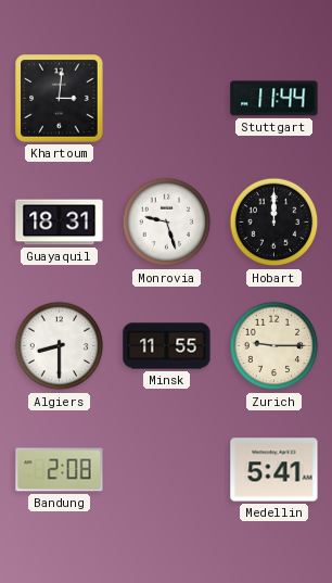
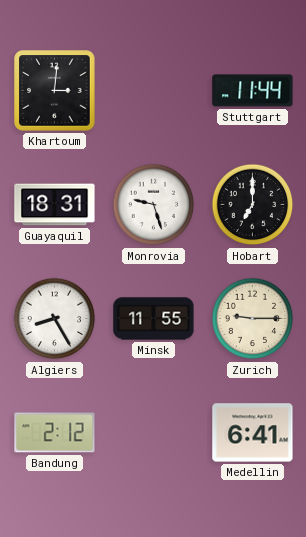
Hobart: 12:00 -> 7:00
Algiers: 8:30 -> 8:25
Bandung: 2:08 -> 2:12
Medellin: 5:41 -> 6:41
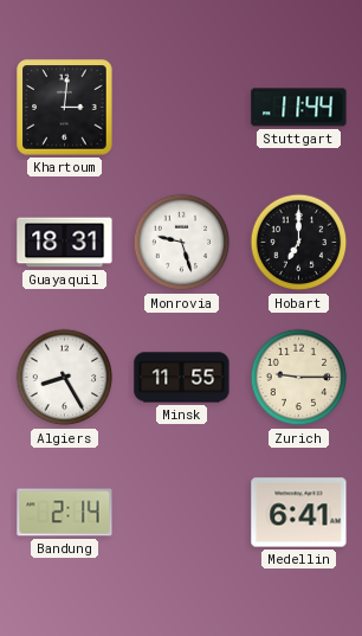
Bandung: 2:12 -> 2:14
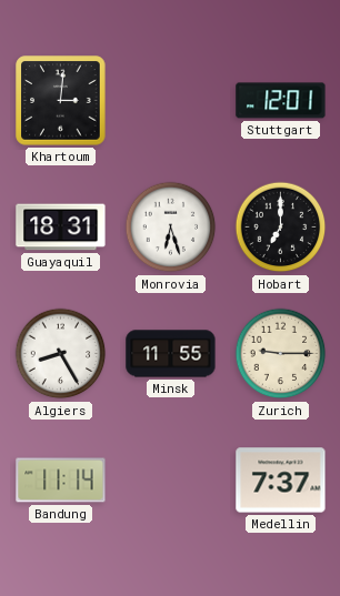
Stuttgart: 11:44 -> 12:01
Monrovia: 9:27 -> 6:27
Bandung: 2:14 -> 11:14
Medellin: 6:41 -> 7:37
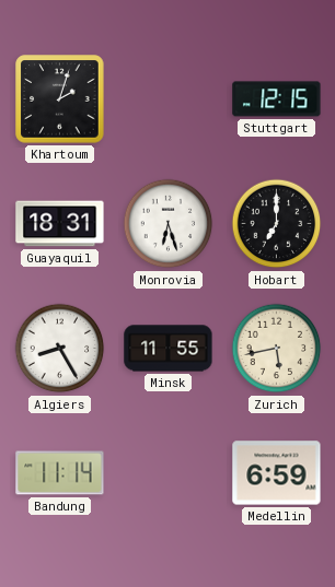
Khartoum: 3:01 -> 2:03
Stuttgart: 12:01 -> 12:15
Zurich: 9:15 -> 5:43
Medellin: 7:37 -> 6:59
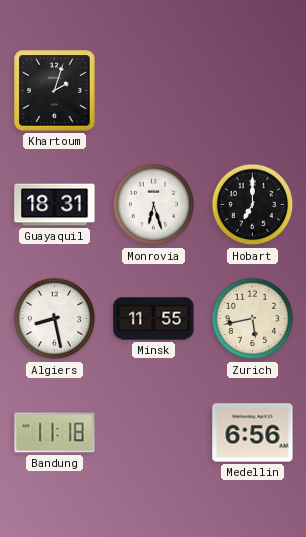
Stuttgart: 12:15 -> none
Algiers: 8:25 -> 8:28
Bandung: 11:14 -> 11:18
Medellin: 6:59 -> 6:56
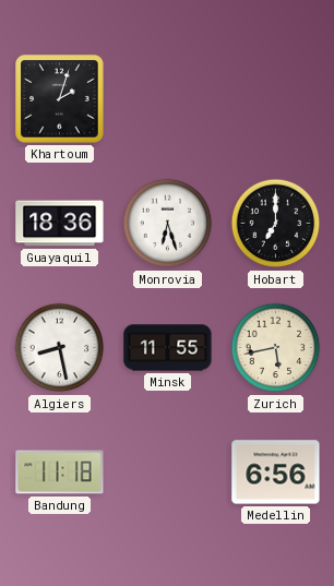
Guayaquil: 18:31 -> 18:36
